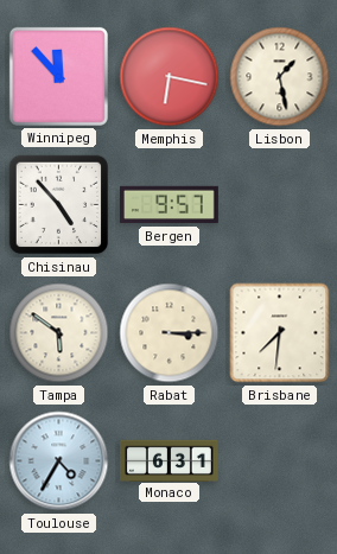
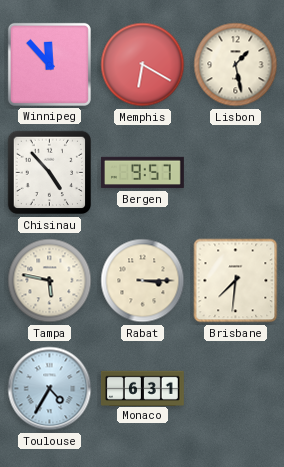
Memphis: 6:17 -> 6:20
Tampa: 5:51 -> 5:47
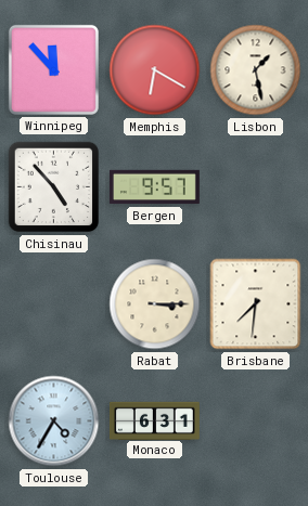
Tampa: 5:47 -> none
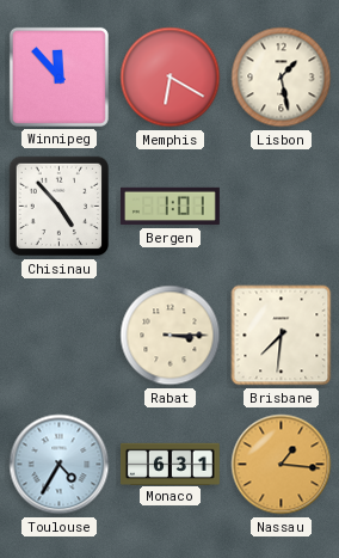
Bergen: 9:57 -> 1:01
Nassau: none -> 1:16
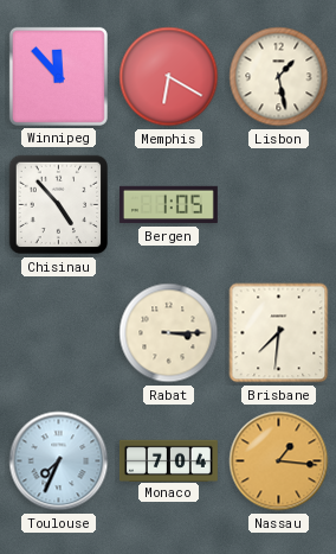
Bergen: 1:01 -> 1:05
Toulouse: 4:35 -> 7:34
Monaco: 6:31 -> 7:04
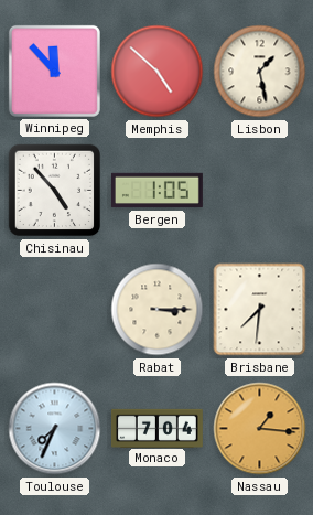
Memphis: 6:20 -> 4:52
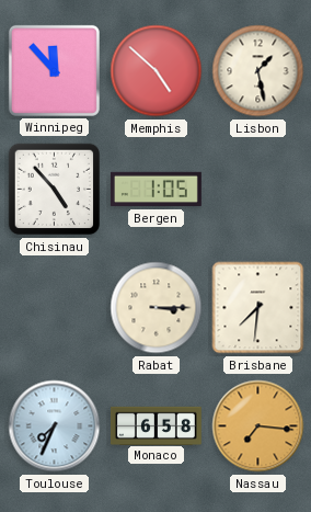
Monaco: 7:04 -> 6:58
Nassau: 1:16 -> 7:16
